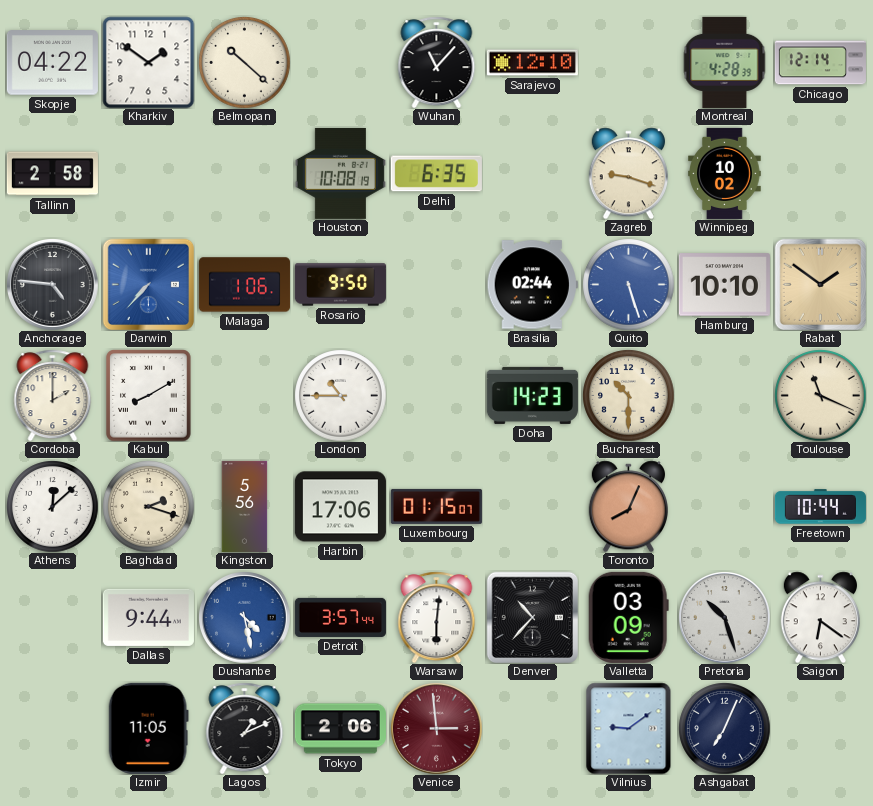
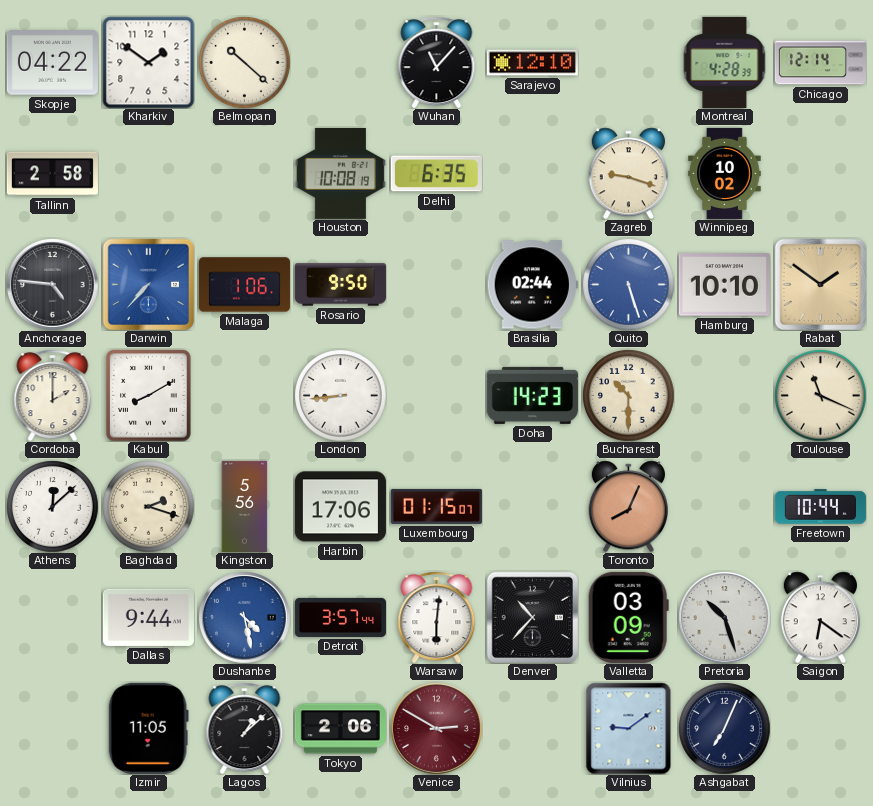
London: 10:45 -> 8:44
Lagos: 1:11 -> 1:08
Venice: 2:59 -> 2:50
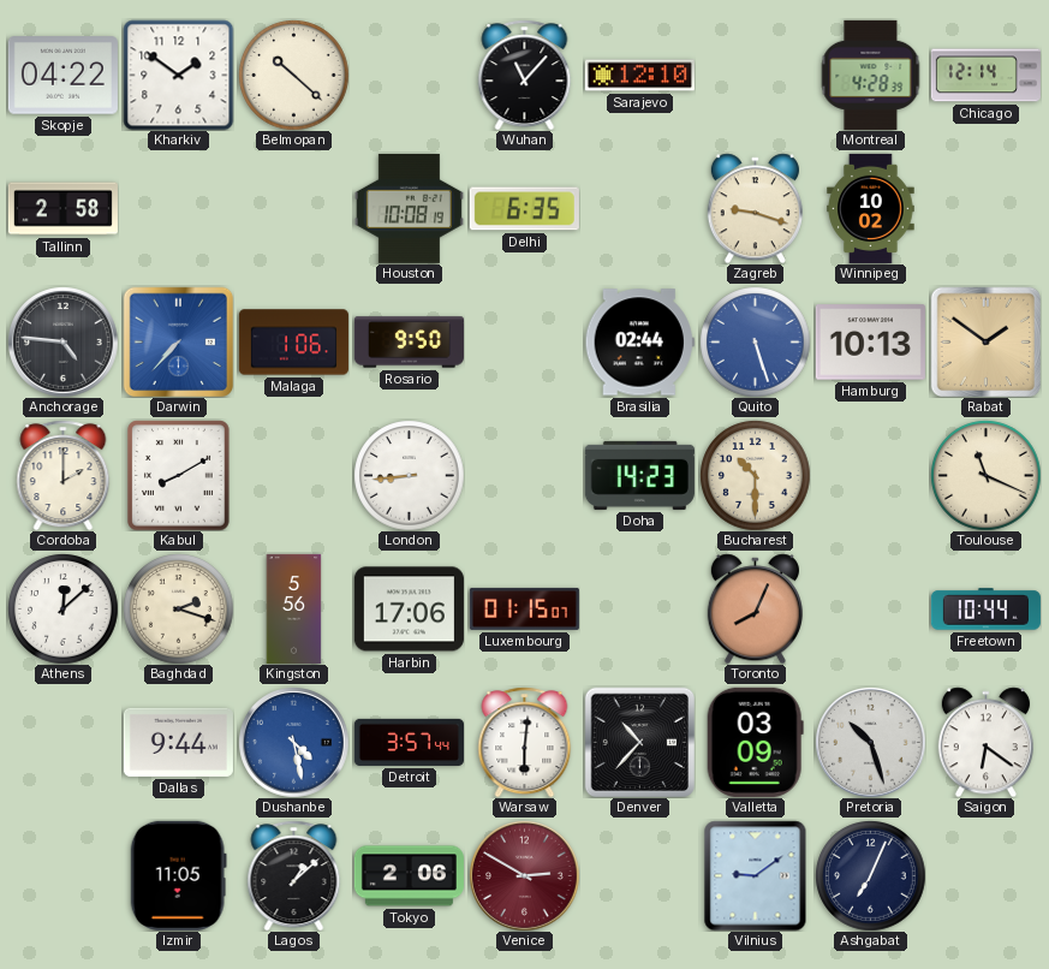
Hamburg: 10:10 -> 10:13
